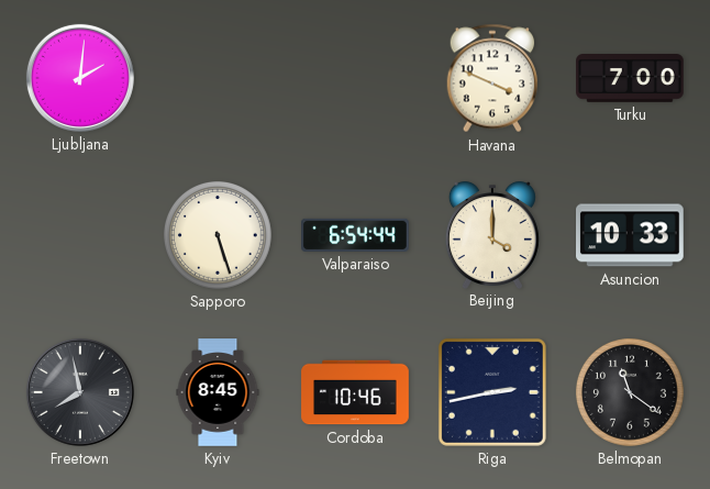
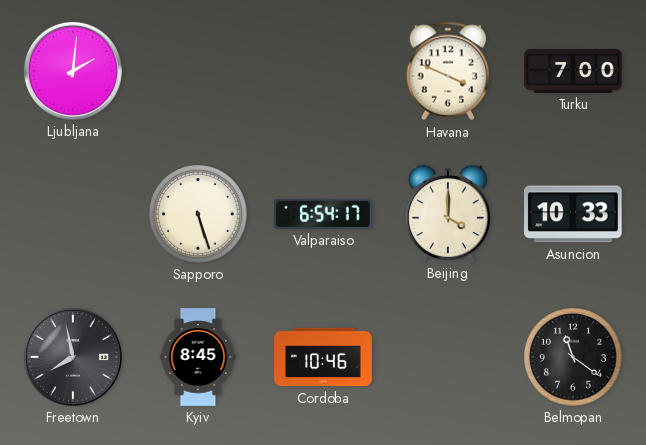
Valparaiso: 6:54:44 -> 6:54:17
Riga: 2:43 -> none
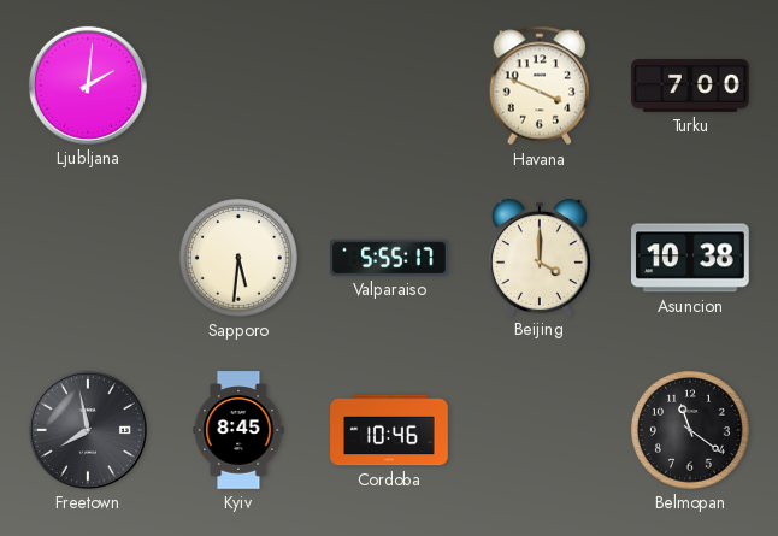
Sapporo: 5:27 -> 5:31
Valparaiso: 6:54 -> 5:55
Asuncion: 10:33 -> 10:38
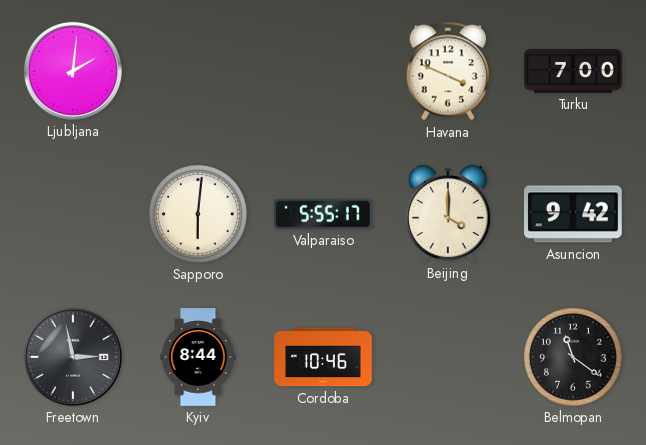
Sapporo: 5:31 -> 6:01
Asuncion: 10:38 -> 9:42
Freetown: 7:58 -> 2:58
Kyiv: 8:45 -> 8:44
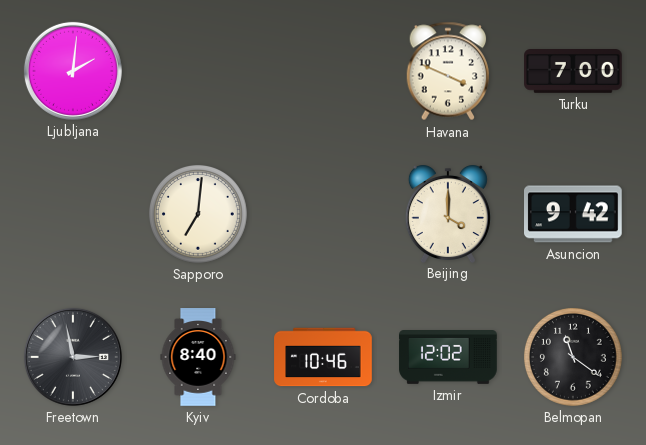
Sapporo: 6:01 -> 7:01
Valparaiso: 5:55 -> none
Kyiv: 8:44 -> 8:40
Izmir: none -> 12:02
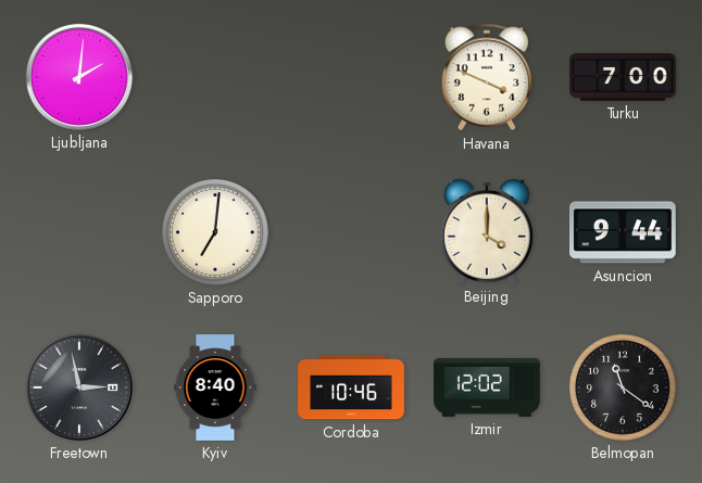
Asuncion: 9:42 -> 9:44
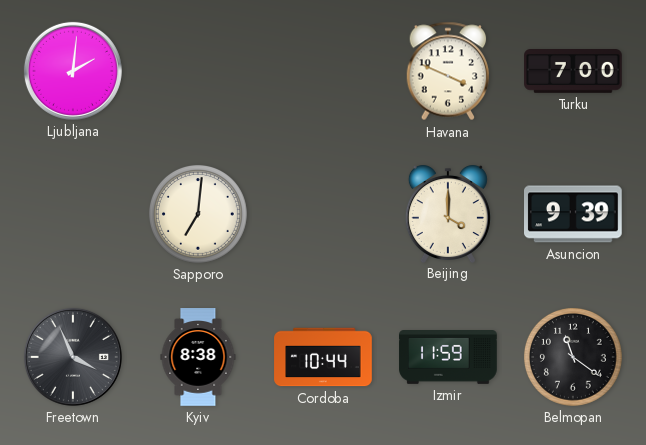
Asuncion: 9:44 -> 9:39
Freetown: 2:58 -> 3:56
Kyiv: 8:40 -> 8:38
Cordoba: 10:46 -> 10:44
Izmir: 12:02 -> 11:59
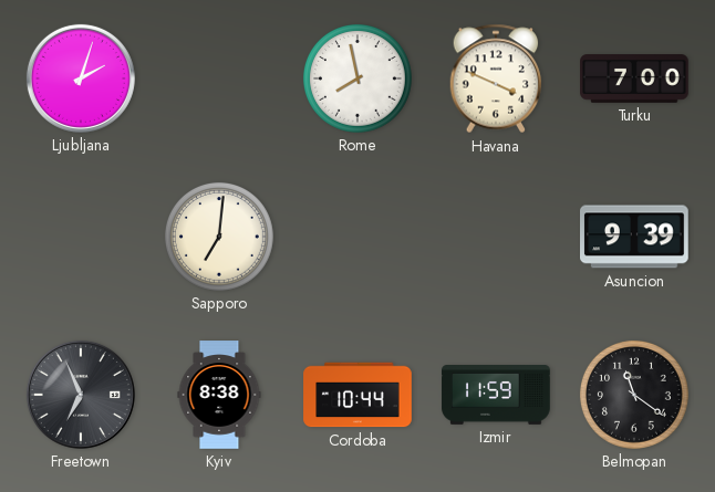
Ljubljana: 2:01 -> 2:03
Rome: none -> 7:58
Beijing: 4:00 -> none
Freetown: 3:56 -> 6:56
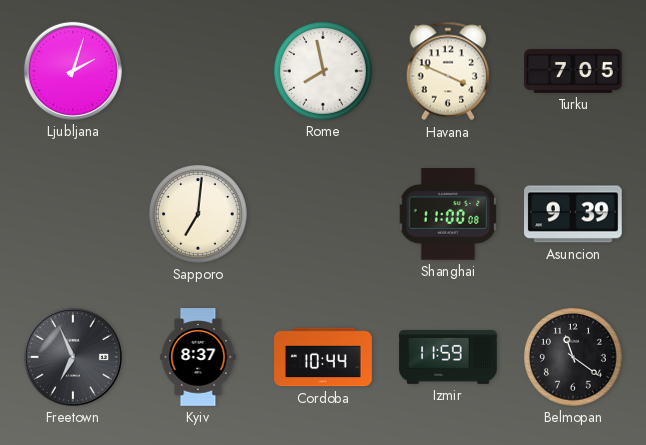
Turku: 7:00 -> 7:05
Shanghai: none -> 11:00
Kyiv: 8:38 -> 8:37
